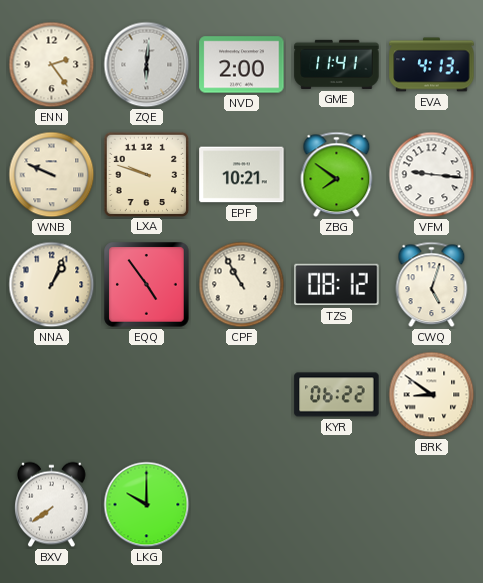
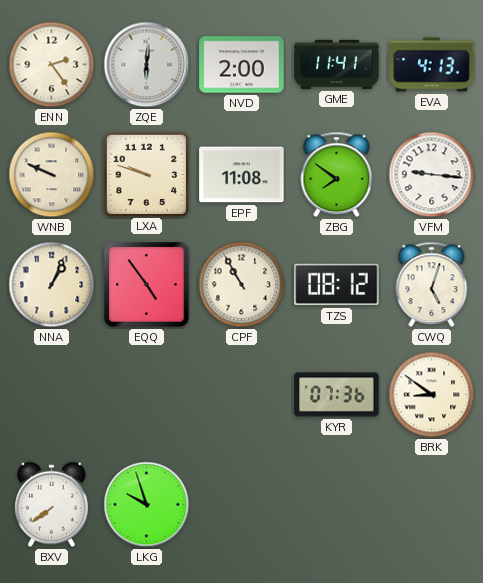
EPF: 10:21 -> 11:08
KYR: 06:22 -> 07:36
LKG: 10:00 -> 9:57
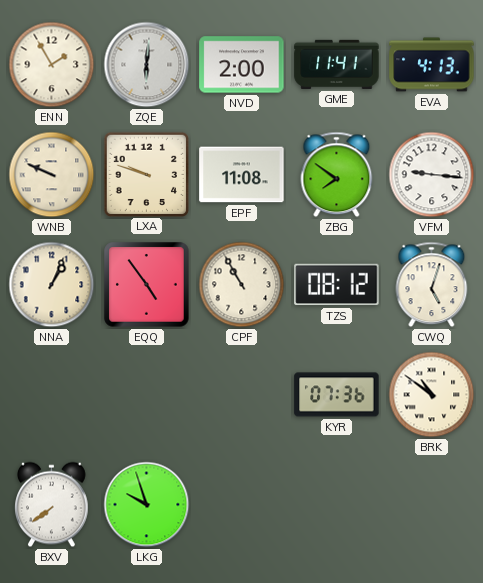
ENN: 2:24 -> 1:55
BRK: 8:51 -> 10:51
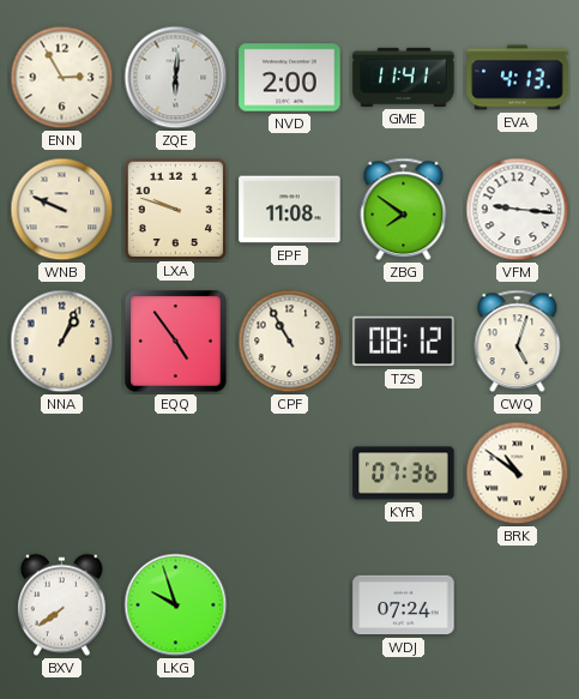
ENN: 1:55 -> 2:55
WDJ: none -> 07:24
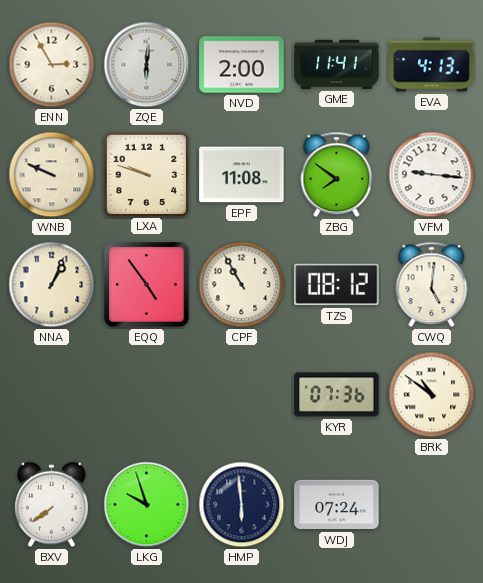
CWQ: 5:03 -> 5:01
HMP: none -> 5:59
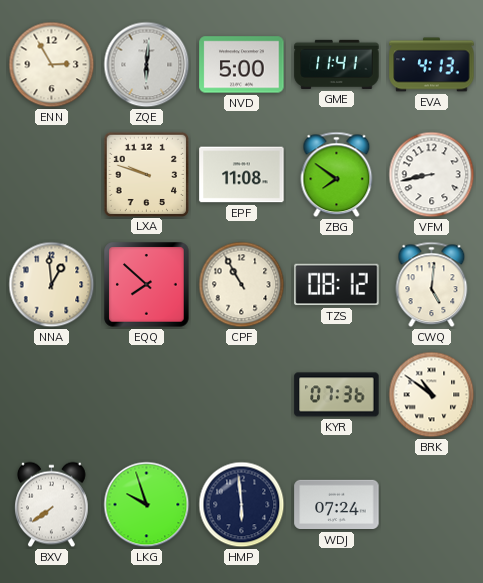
NVD: 2:00 -> 5:00
WNB: 9:49 -> none
VFM: 9:16 -> 8:43
NNA: 1:04 -> 12:59
EQQ: 4:54 -> 7:52
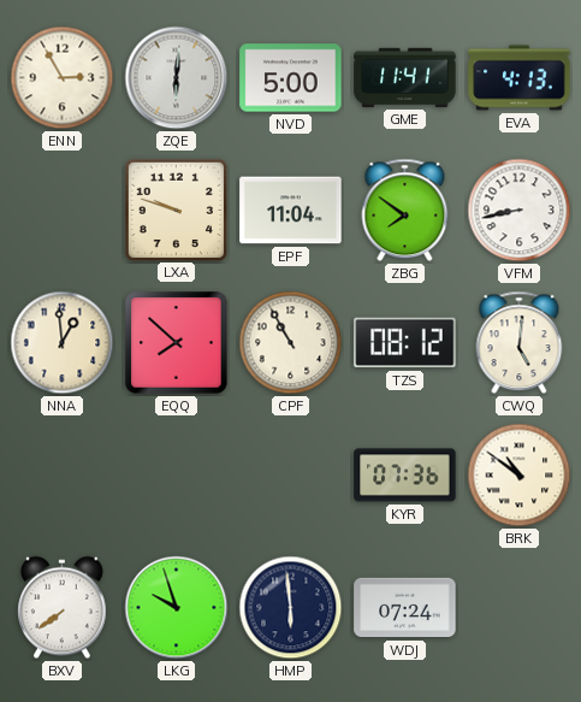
EPF: 11:08 -> 11:04
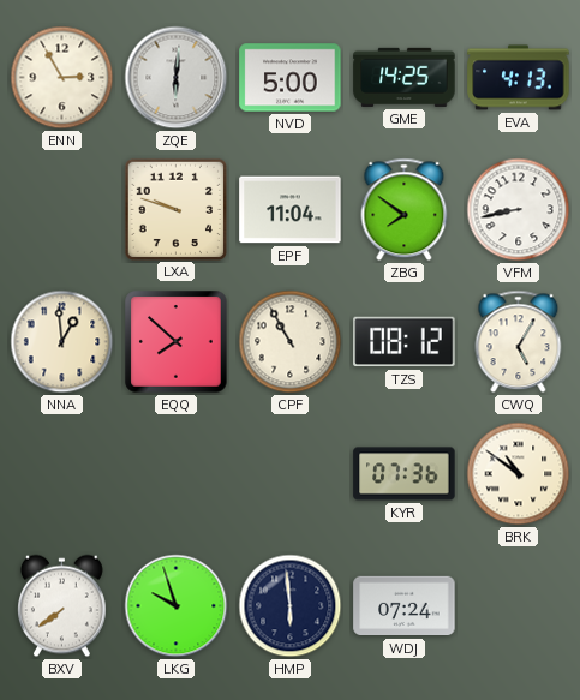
GME: 11:41 -> 14:25
CWQ: 5:01 -> 5:05
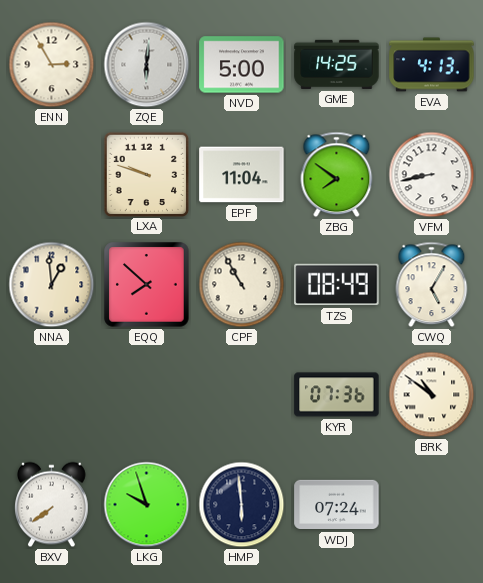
TZS: 08:12 -> 08:49
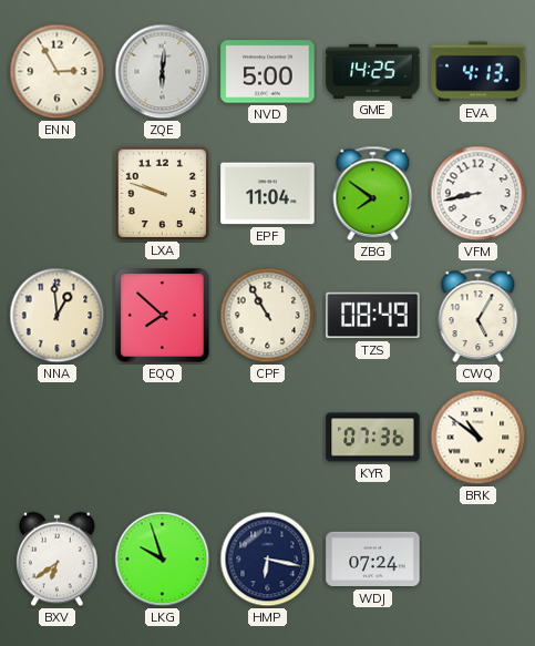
BXV: 7:39 -> 6:39
HMP: 5:59 -> 6:17
